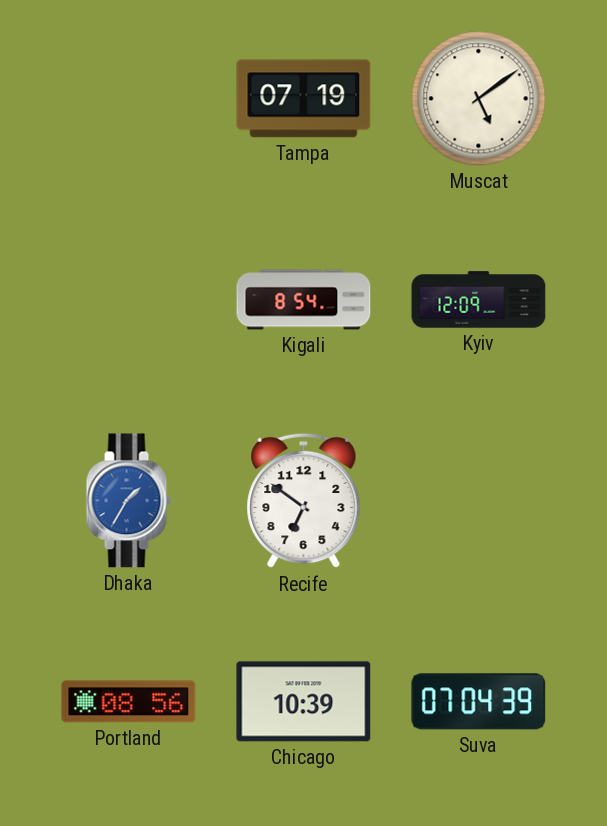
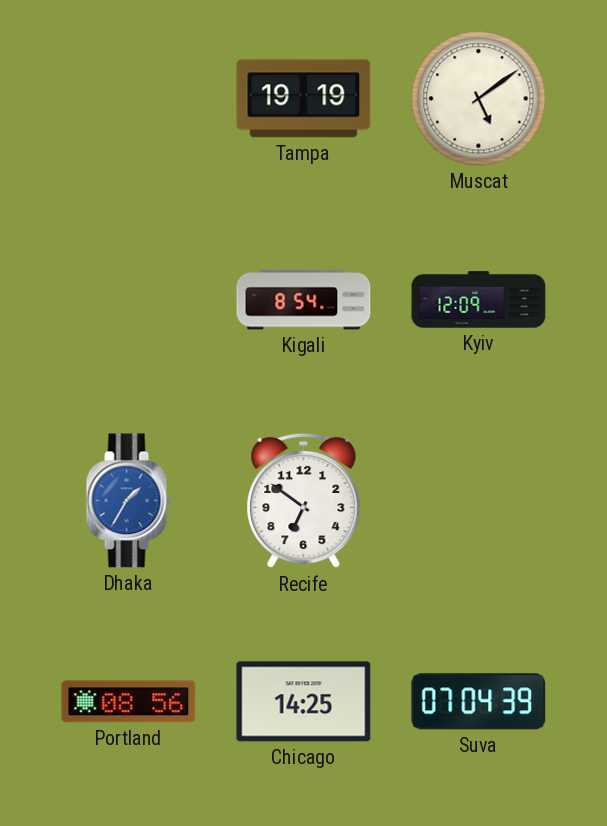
Tampa: 07:19 -> 19:19
Chicago: 10:39 -> 14:25
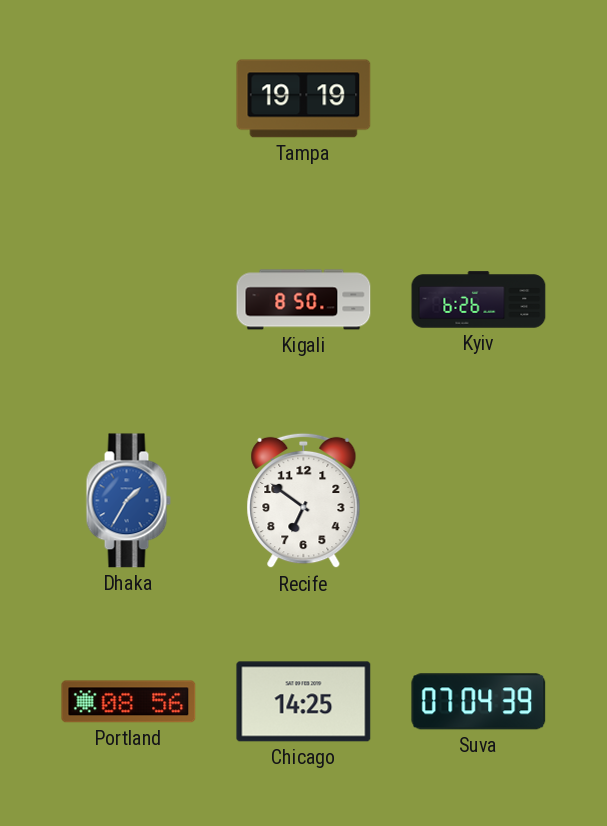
Muscat: 5:09 -> none
Kigali: 8:54 -> 8:50
Kyiv: 12:09 -> 6:26
